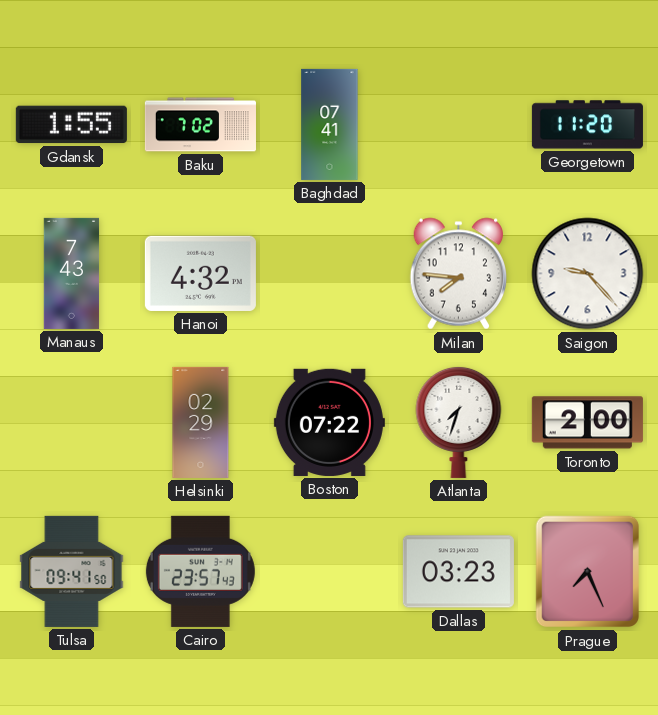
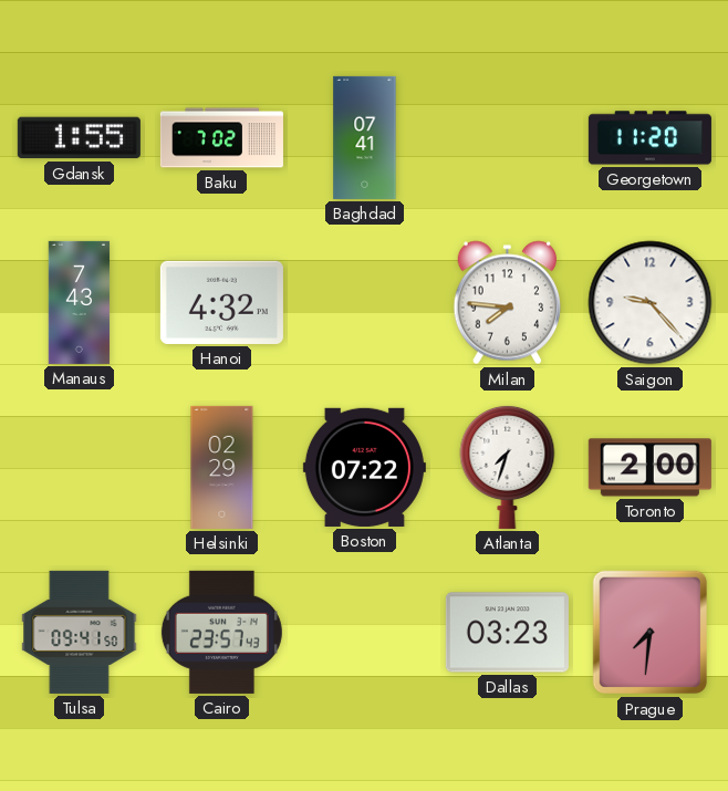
Prague: 7:26 -> 7:31
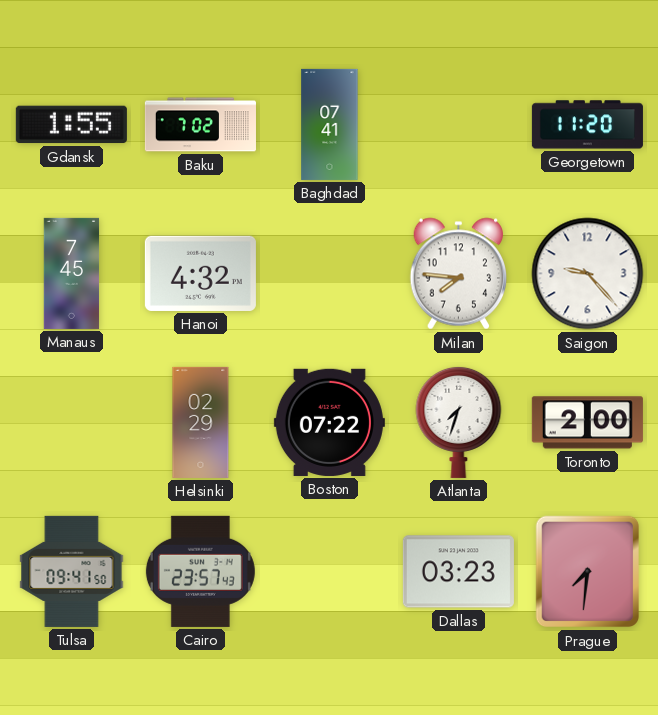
Manaus: 7:43 -> 7:45
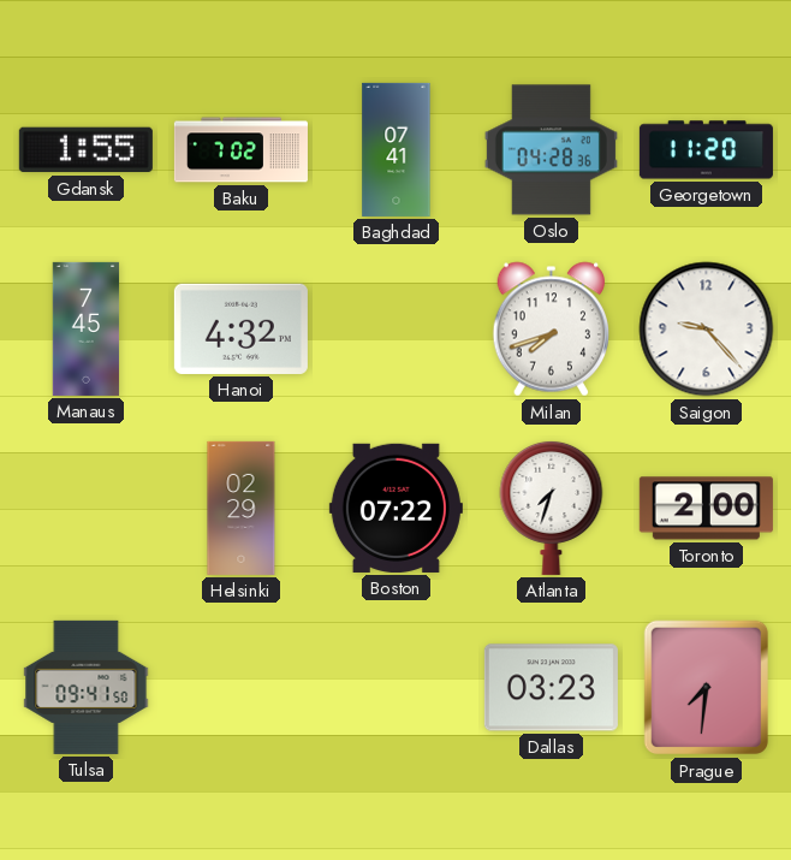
Oslo: none -> 04:28
Milan: 7:46 -> 7:42
Cairo: 23:57 -> none
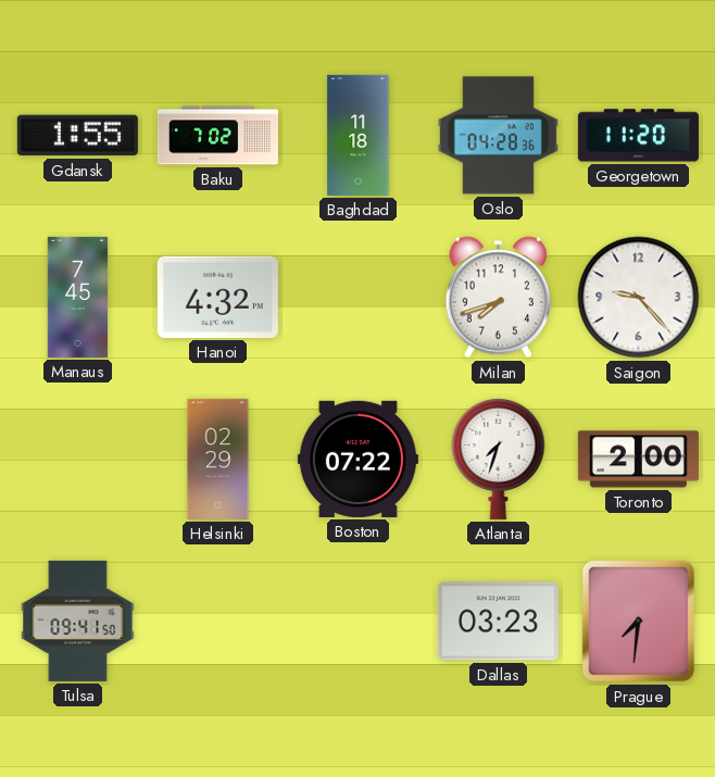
Baghdad: 07:41 -> 11:18
